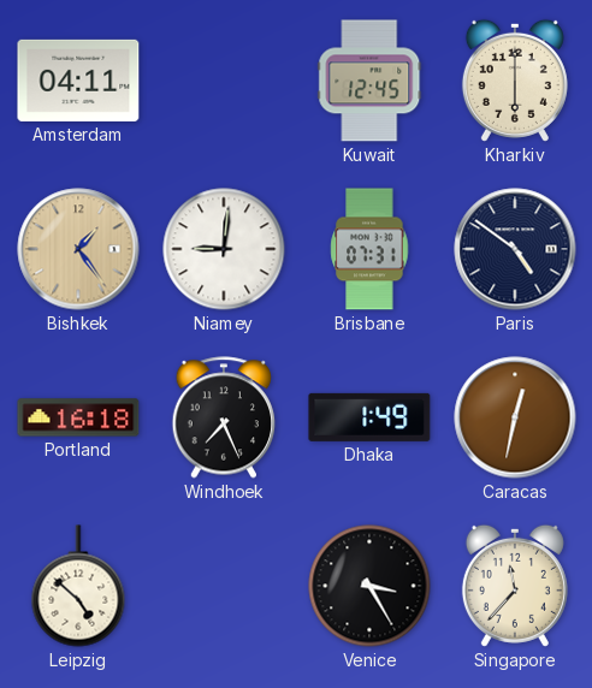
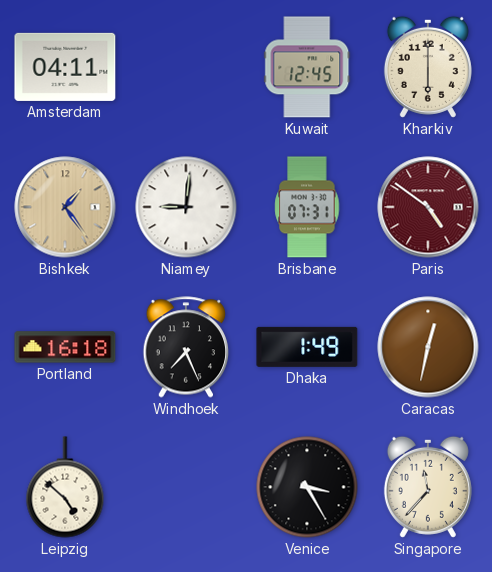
Paris dial: navy -> burgundy
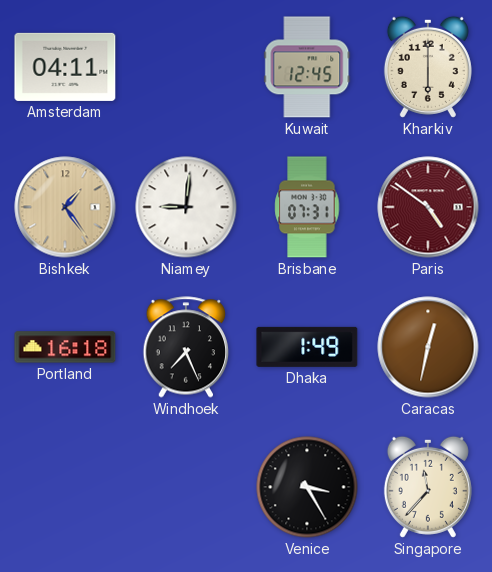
Leipzig: 4:52 -> none
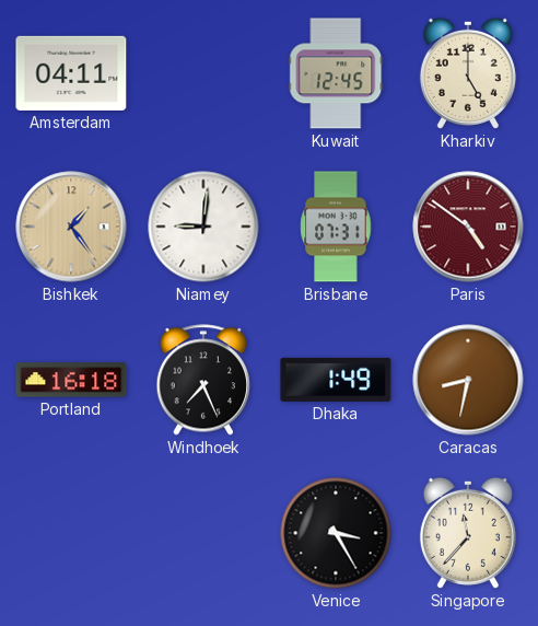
Kharkiv: 6:00 -> 5:00
Caracas: 12:32 -> 8:32
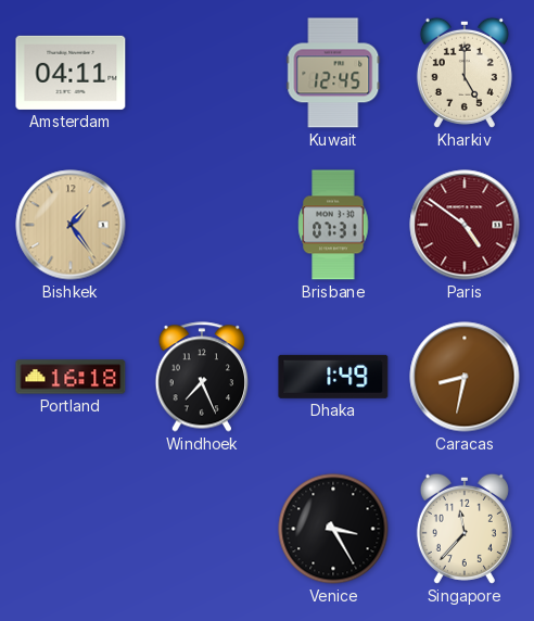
Niamey: 9:01 -> none
